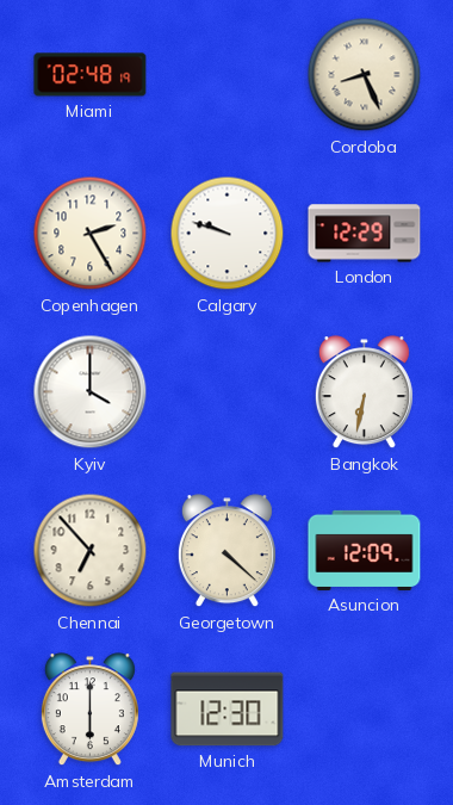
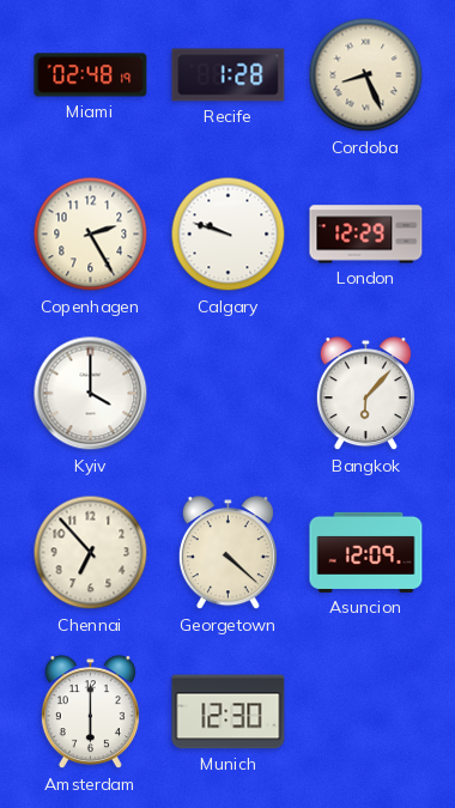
Recife: none -> 1:28
Bangkok: 6:32 -> 6:07
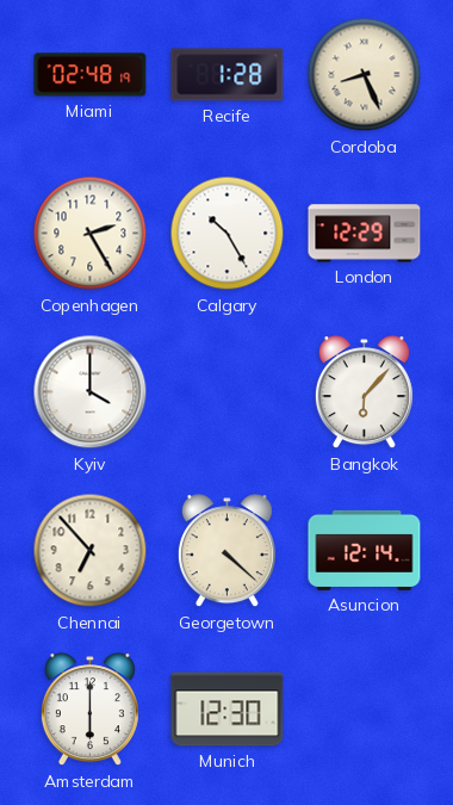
Calgary: 9:48 -> 10:25
Asuncion: 12:09 -> 12:14
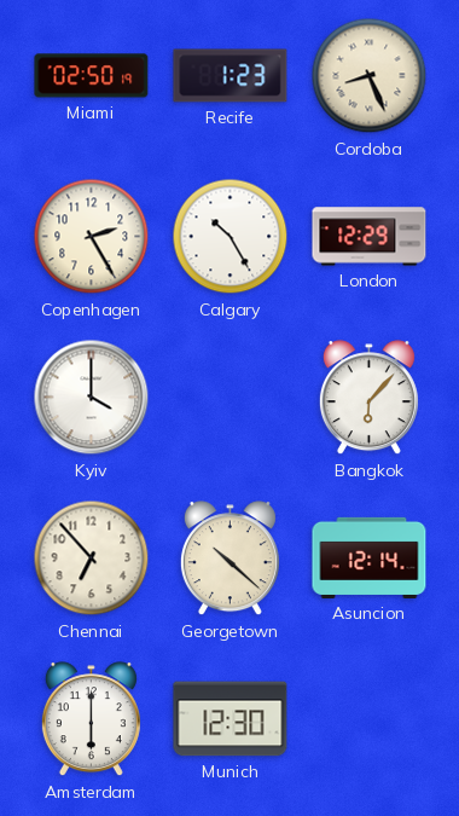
Miami: 02:48 -> 02:50
Recife: 1:28 -> 1:23
Georgetown: 4:22 -> 10:22
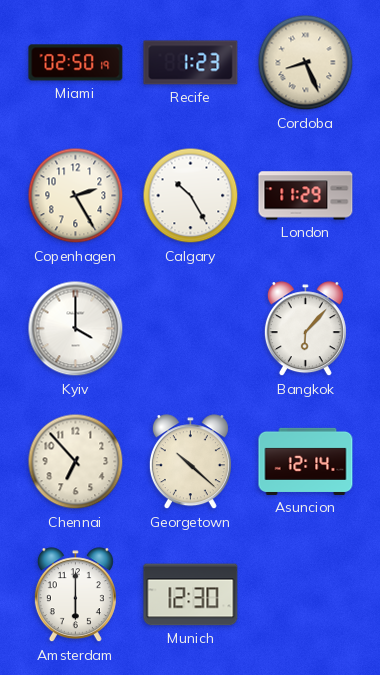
London: 12:29 -> 11:29
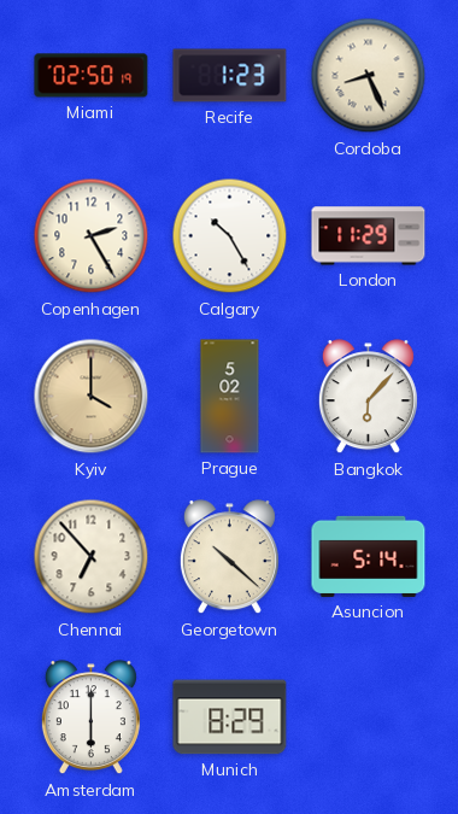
Kyiv dial: white -> champagne
Prague: none -> 5:02
Asuncion: 12:14 -> 5:14
Munich: 12:30 -> 8:29
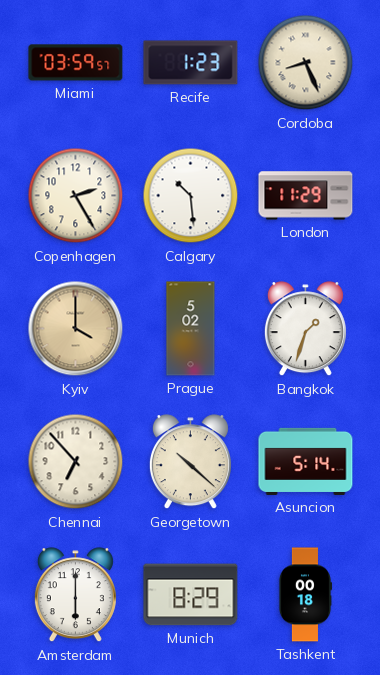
Miami: 02:50 -> 03:59
Calgary: 10:25 -> 10:29
Bangkok: 6:07 -> 1:33
Tashkent: none -> 00:18
